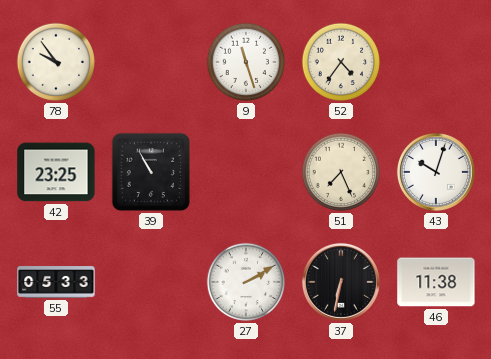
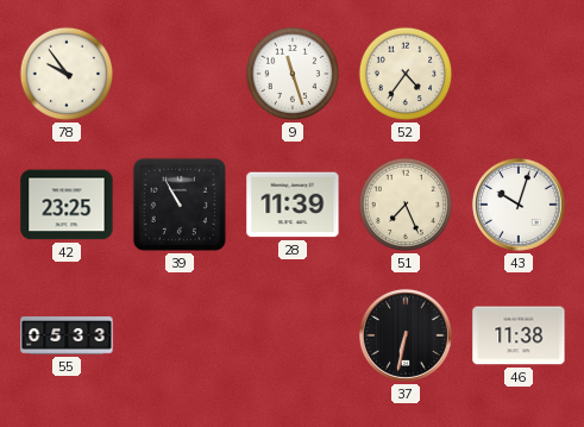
28: none -> 11:39
27: 2:10 -> none
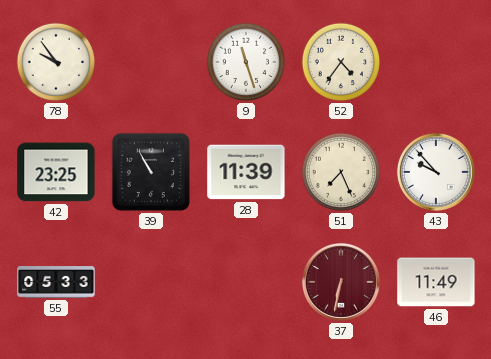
43: 10:03 -> 9:53
37 dial: black -> burgundy
46: 11:38 -> 11:49
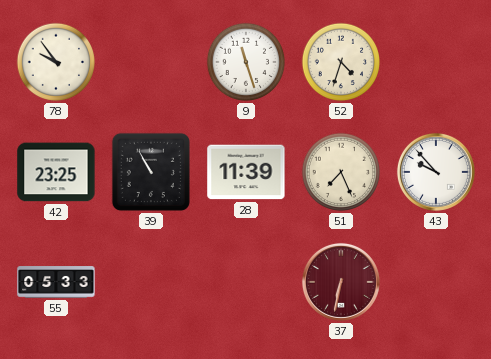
52: 4:36 -> 4:33
46: 11:49 -> none
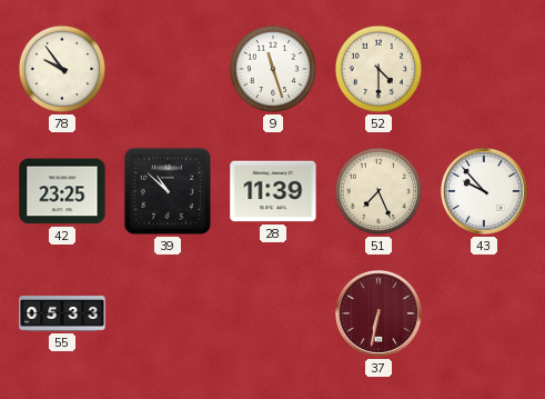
52: 4:33 -> 4:30
39: 10:55 -> 10:52
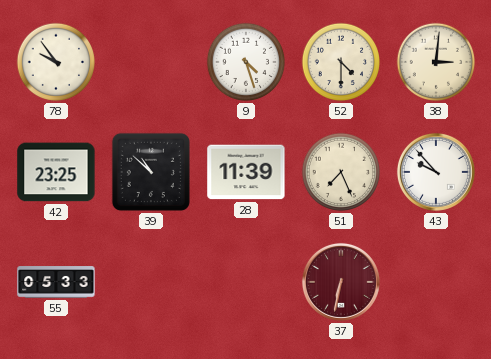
9: 11:27 -> 4:27
38: none -> 3:01
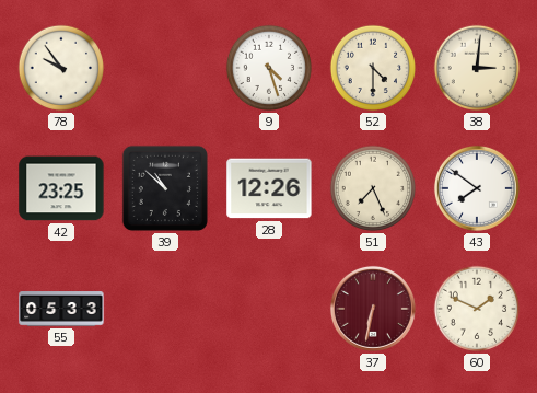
28: 11:39 -> 12:26
43: 9:53 -> 7:51
60: none -> 1:49
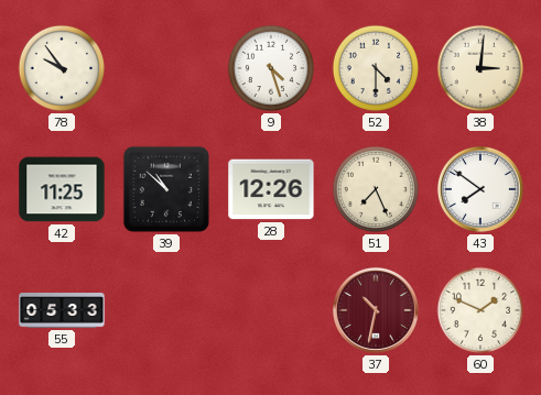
42: 23:25 -> 11:25
37: 6:32 -> 10:32
